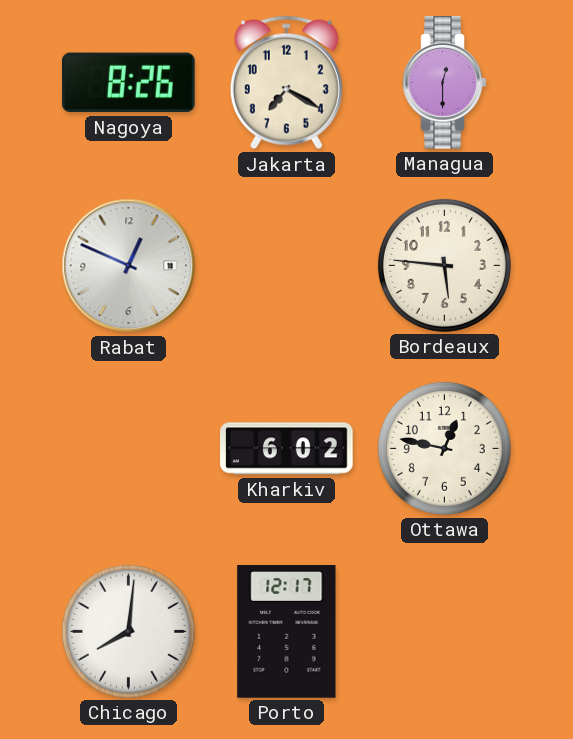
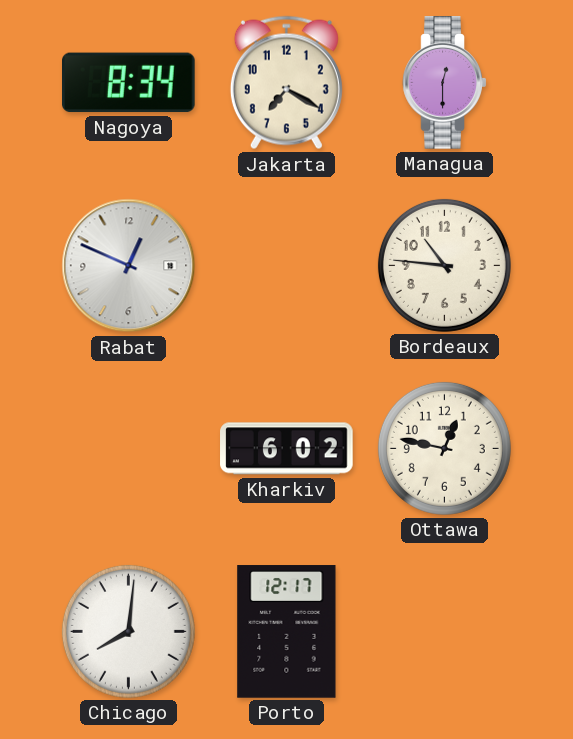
Nagoya: 8:26 -> 8:34
Bordeaux: 5:46 -> 10:46
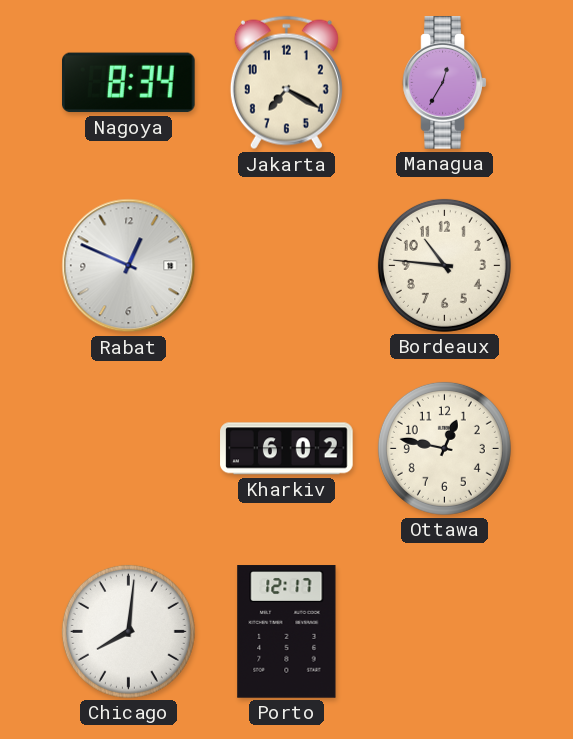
Managua: 12:30 -> 12:35
